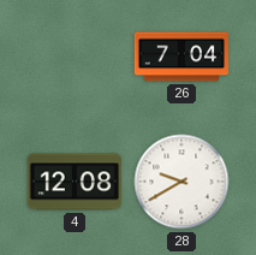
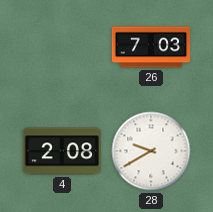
26: 7:04 -> 7:03
4: 12:08 -> 2:08
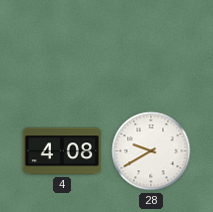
26: 7:03 -> none
4: 2:08 -> 4:08
